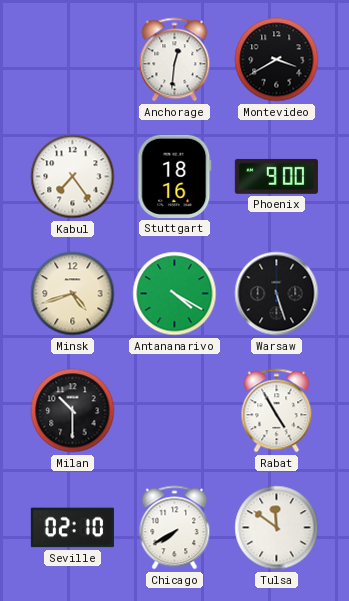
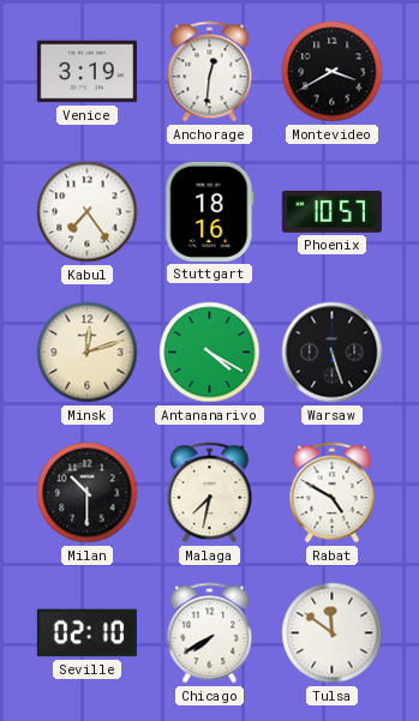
Venice: none -> 3:19
Phoenix: 9:00 -> 10:57
Minsk: 4:42 -> 12:12
Malaga: none -> 7:32
Rabat: 4:55 -> 4:50
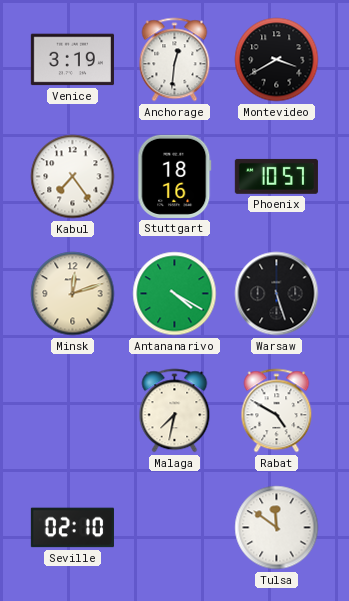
Milan: 10:30 -> none
Chicago: 7:40 -> none
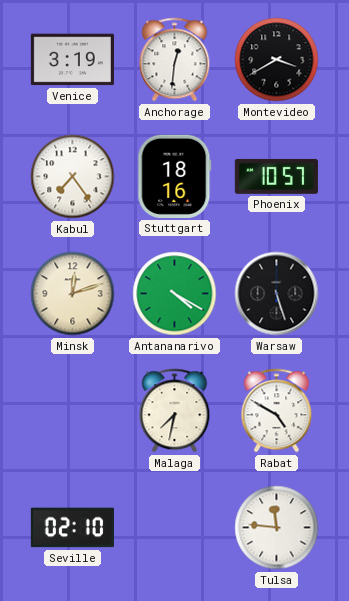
Tulsa: 11:51 -> 11:46
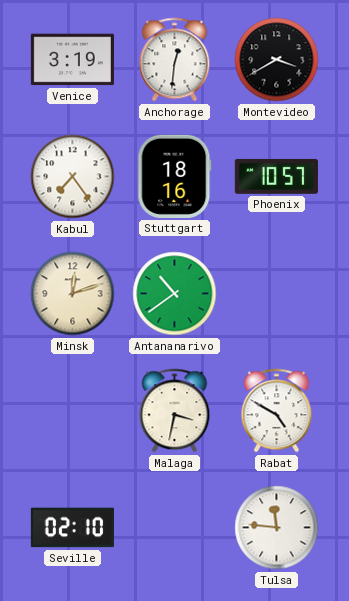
Antananarivo: 4:20 -> 10:39
Warsaw: 5:27 -> none
Malaga: 7:32 -> 3:32
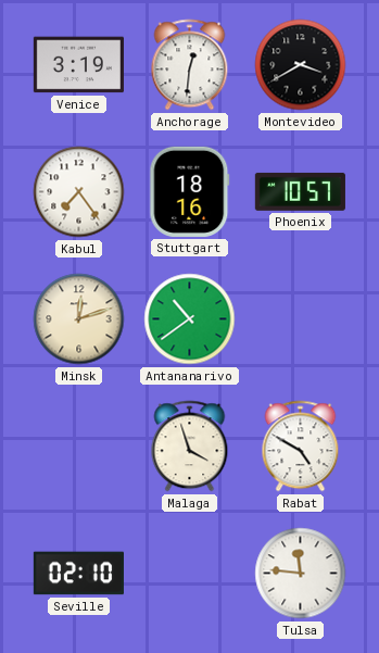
Malaga: 3:32 -> 3:57
